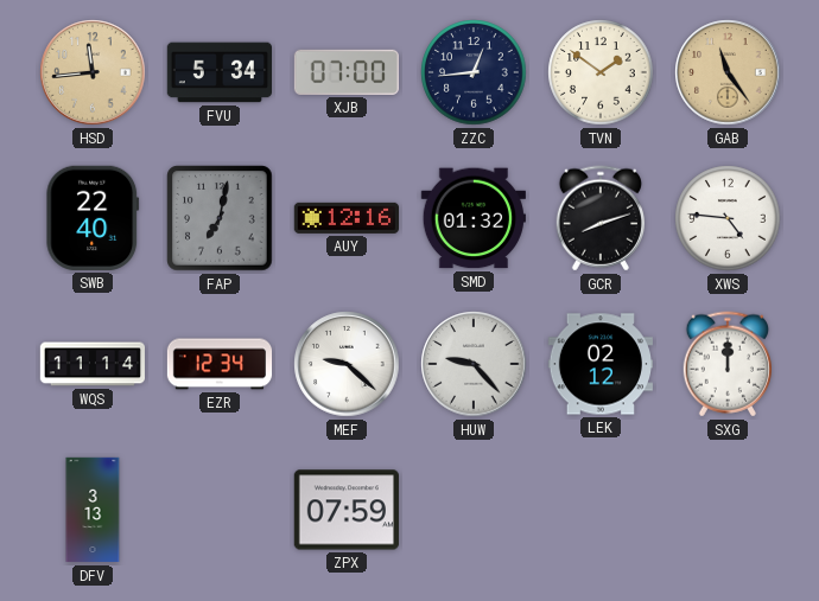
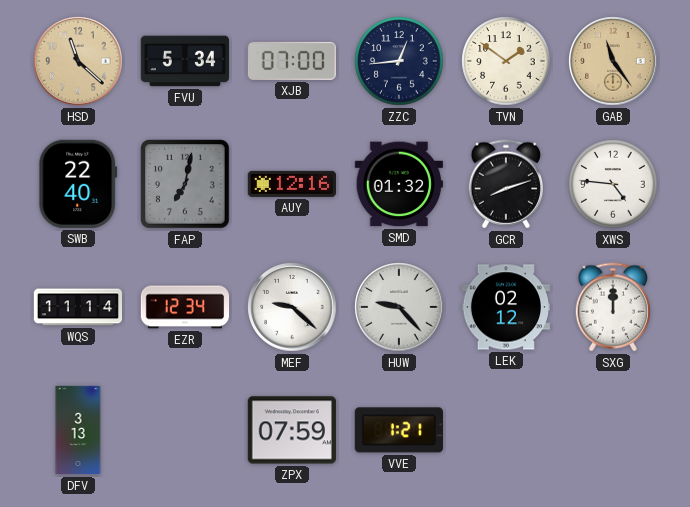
HSD: 11:44 -> 11:22
VVE: none -> 1:21
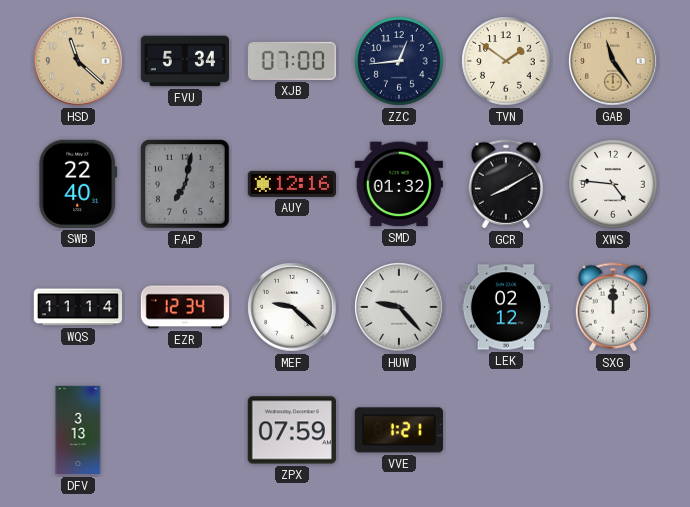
GCR: 8:12 -> 8:10
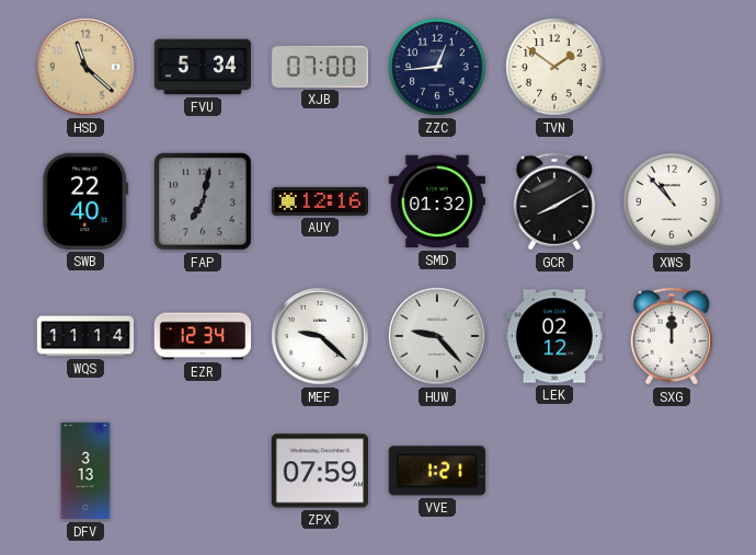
GAB: 11:24 -> none
XWS: 4:46 -> 10:53
